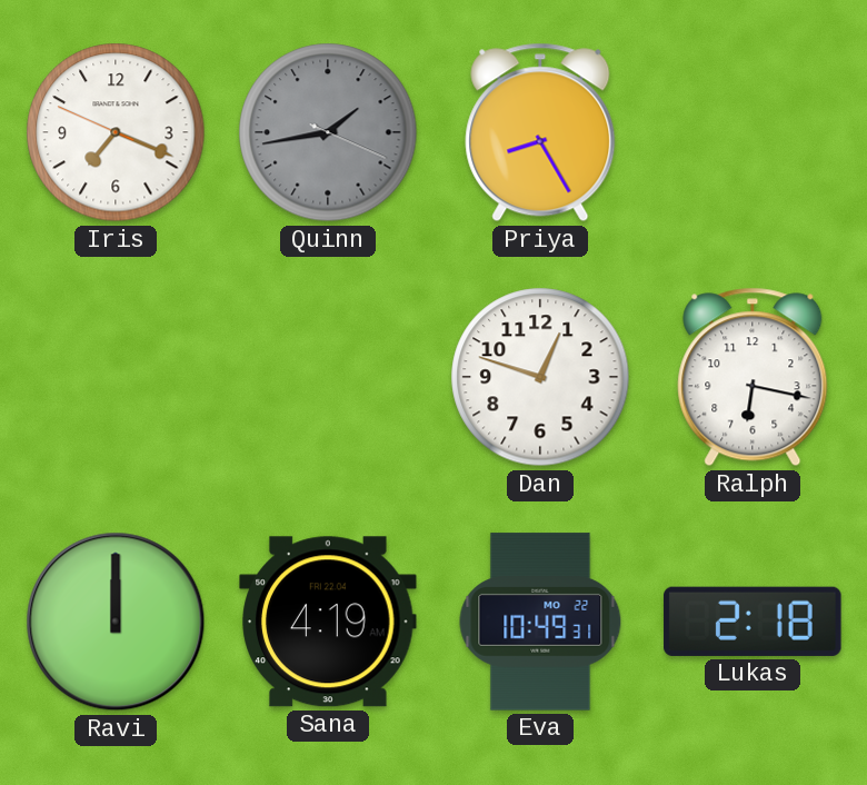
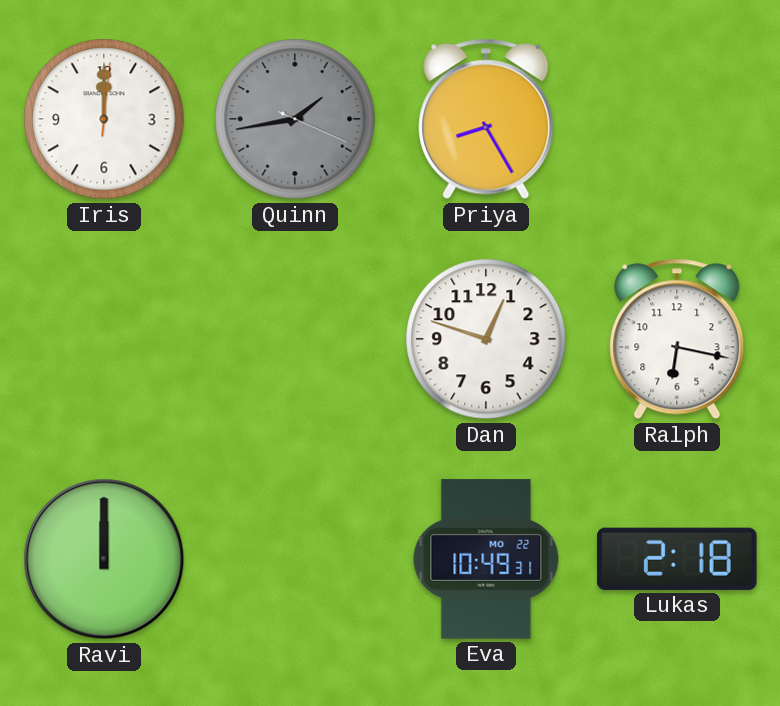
Iris: 7:18 -> 12:00
Sana: 4:19 -> none
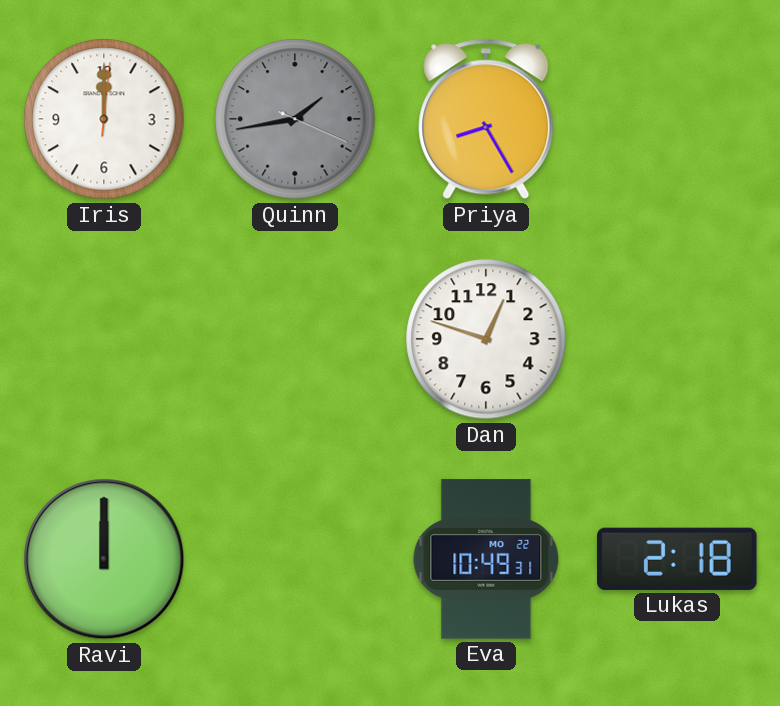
Ralph: 6:17 -> none
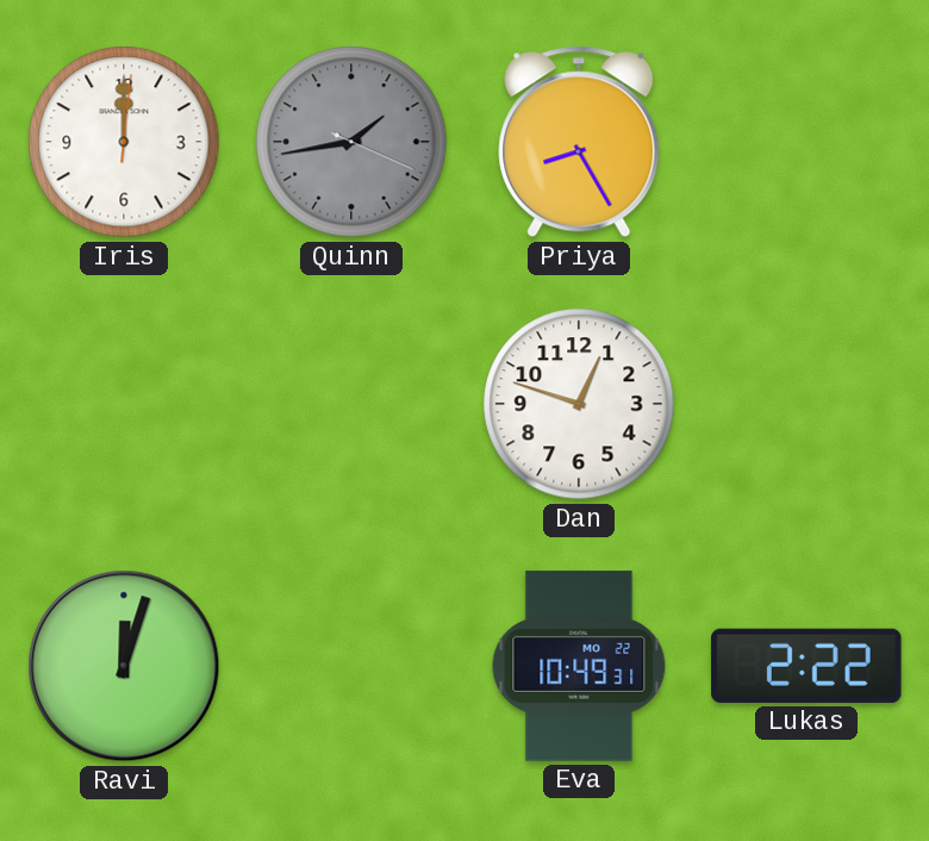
Ravi: 12:00 -> 12:03
Lukas: 2:18 -> 2:22
